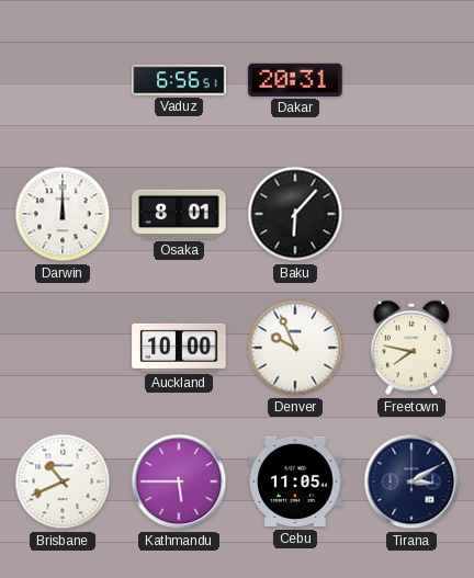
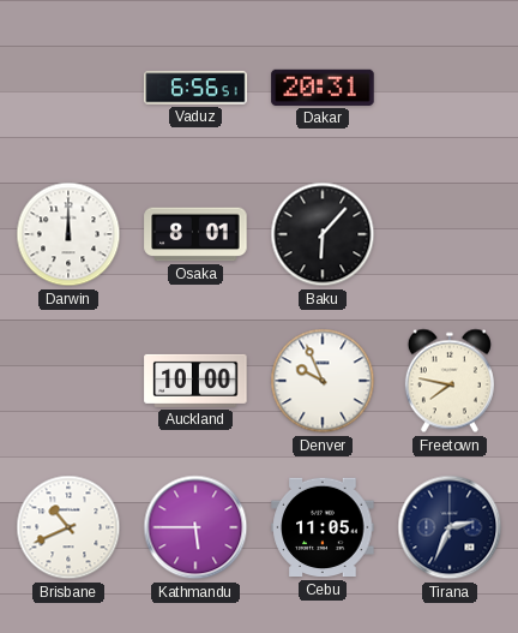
Tirana: 3:10 -> 2:34
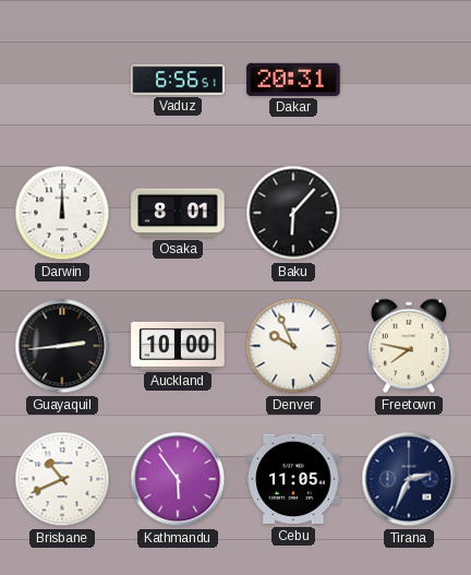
Guayaquil: none -> 2:44
Kathmandu: 5:45 -> 5:54
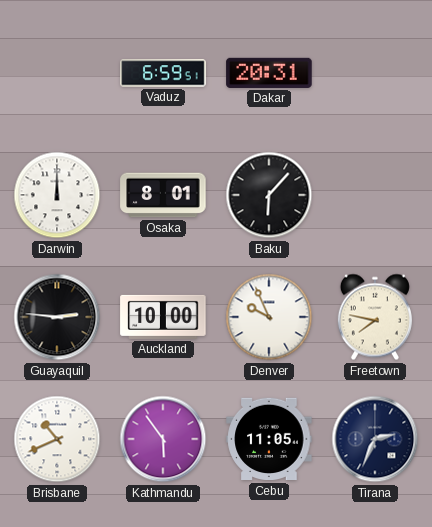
Vaduz: 6:56 -> 6:59
Guayaquil: 2:44 -> 2:46
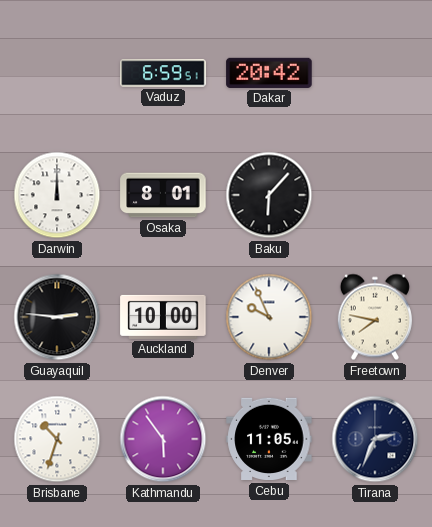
Dakar: 20:31 -> 20:42
Brisbane: 10:41 -> 10:33
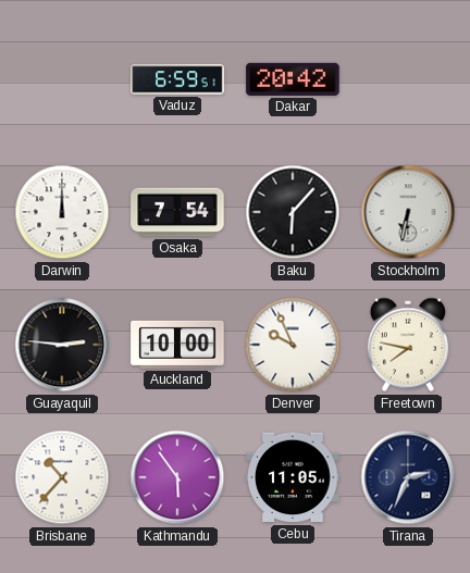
Osaka: 8:01 -> 7:54
Stockholm: none -> 6:32
Brisbane: 10:33 -> 10:37
